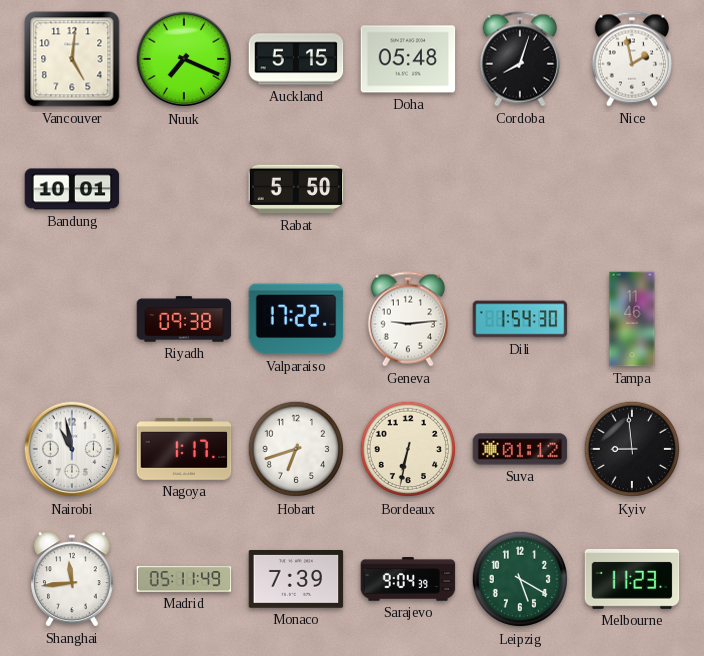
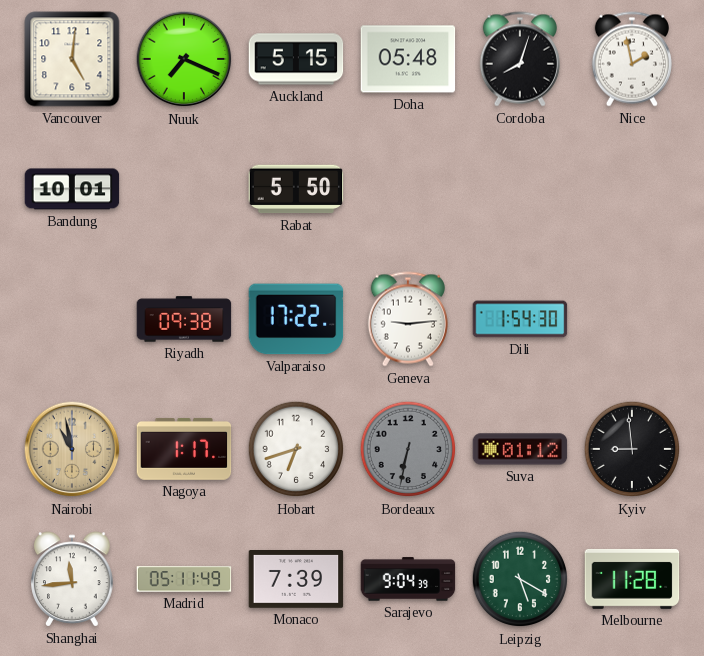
Tampa: 11:46 -> none
Nairobi dial: white -> champagne
Bordeaux dial: cream -> grey
Melbourne: 11:23 -> 11:28
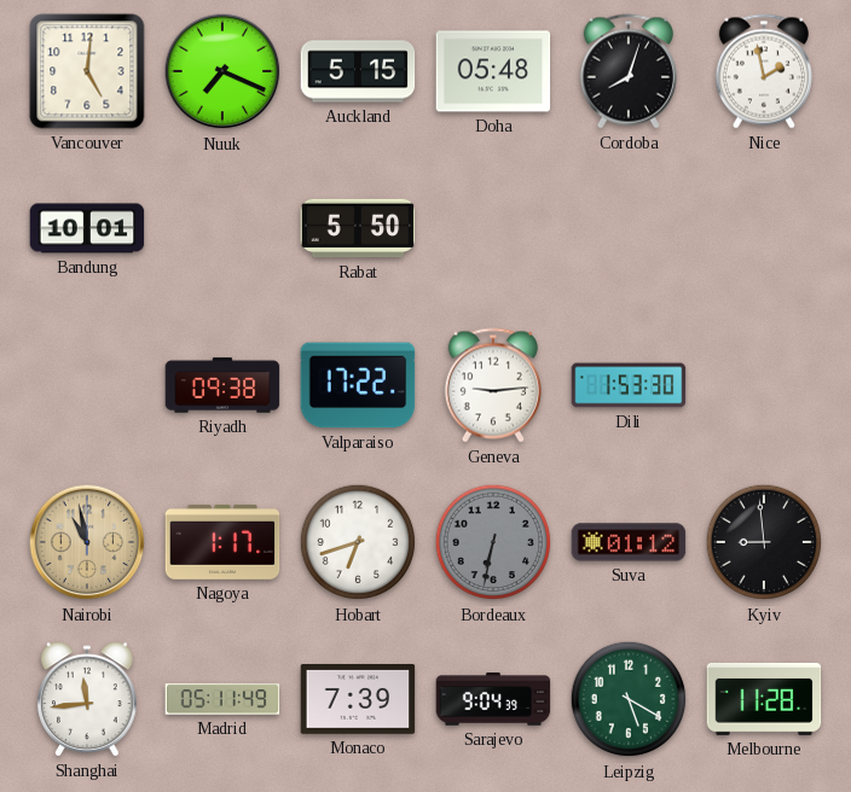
Dili: 1:54 -> 1:53
